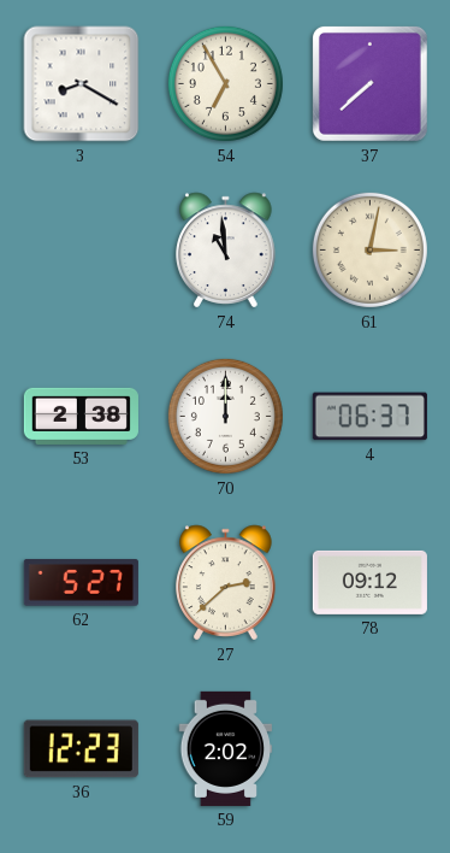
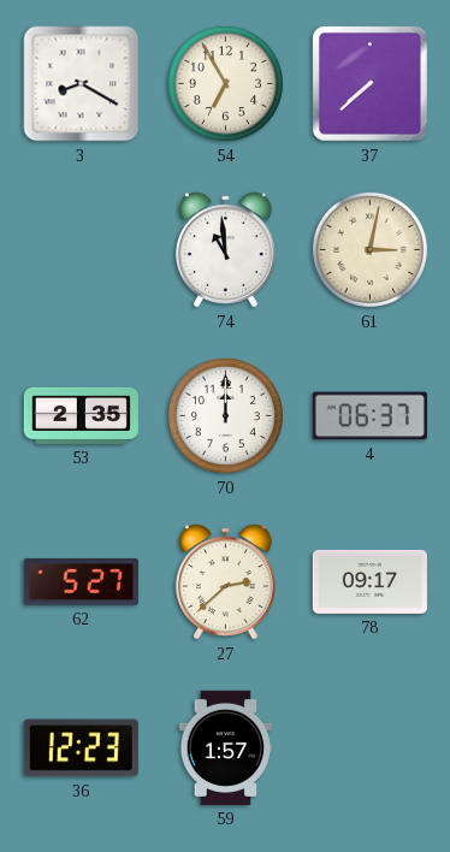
53: 2:38 -> 2:35
78: 09:12 -> 09:17
59: 2:02 -> 1:57
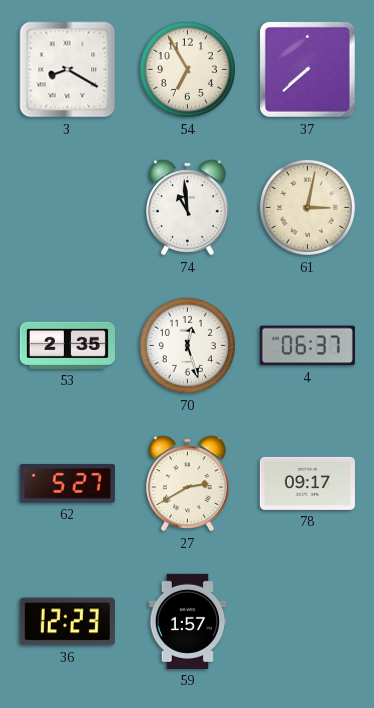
70: 12:00 -> 12:27
27: 2:38 -> 2:40
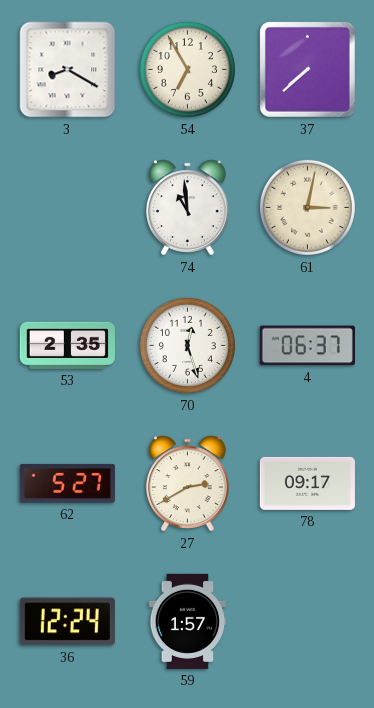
36: 12:23 -> 12:24
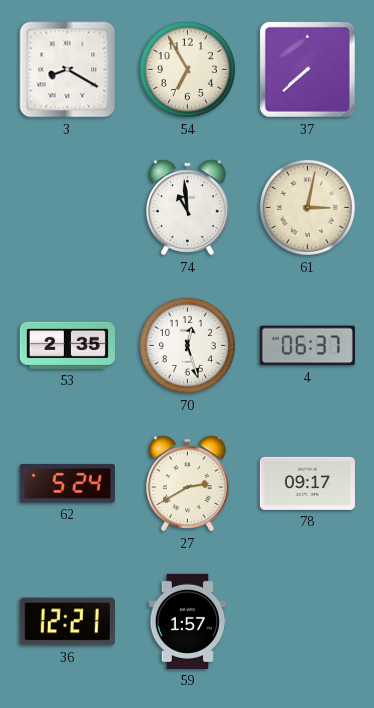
62: 5:27 -> 5:24
36: 12:24 -> 12:21
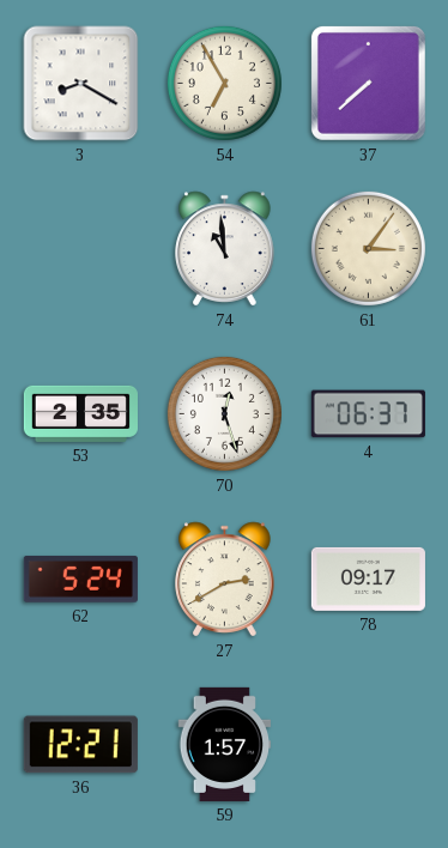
61: 3:02 -> 3:06
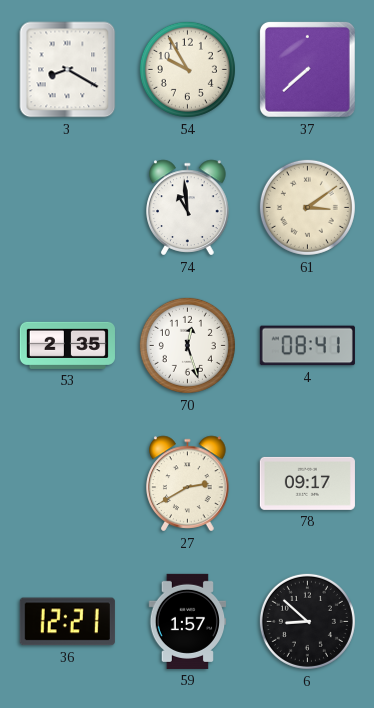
54: 6:55 -> 9:55
61: 3:06 -> 3:09
4: 06:37 -> 08:41
62: 5:24 -> none
6: none -> 8:52
